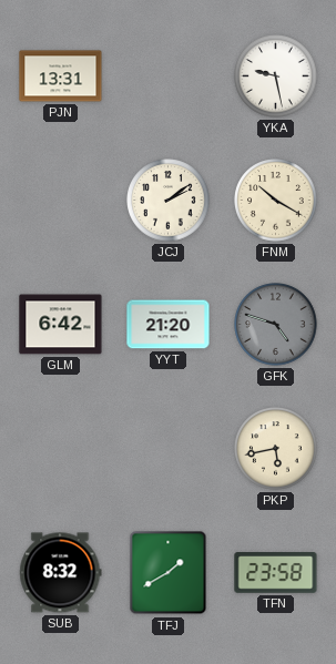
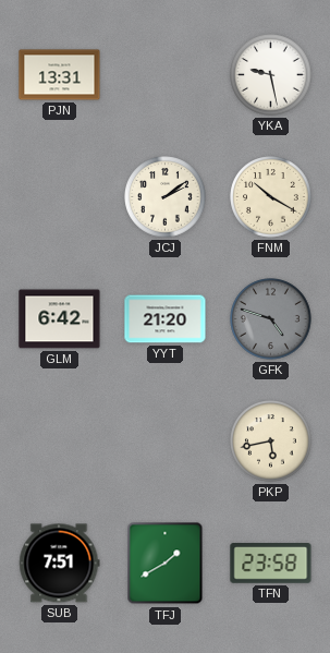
SUB: 8:32 -> 7:51
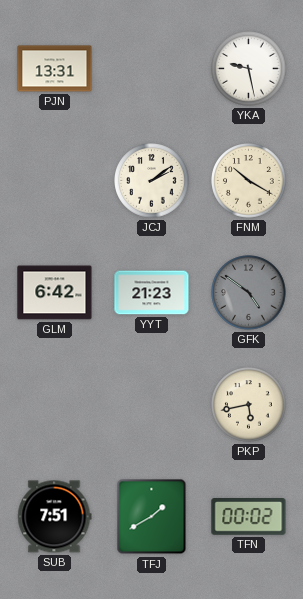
YYT: 21:20 -> 21:23
GFK: 4:48 -> 4:51
TFN: 23:58 -> 00:02
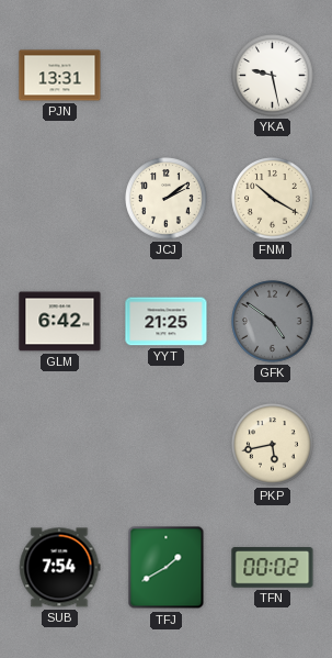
YYT: 21:23 -> 21:25
SUB: 7:51 -> 7:54
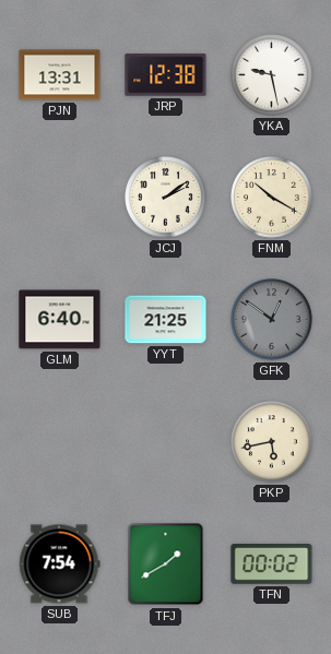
JRP: none -> 12:38
GLM: 6:42 -> 6:40
GFK: 4:51 -> 12:51
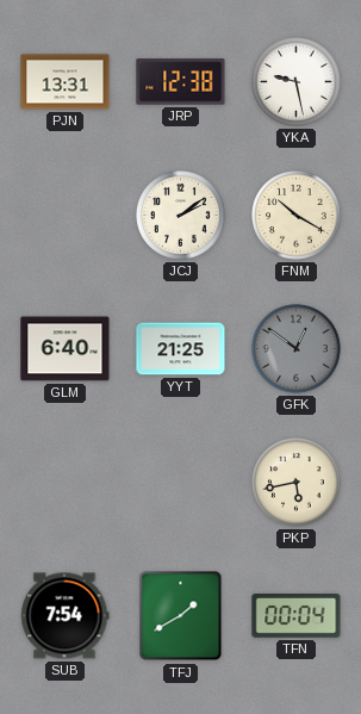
TFN: 00:02 -> 00:04
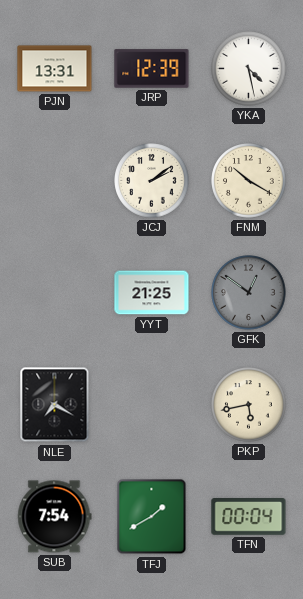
JRP: 12:38 -> 12:39
YKA: 9:28 -> 4:28
GLM: 6:40 -> none
NLE: none -> 7:20
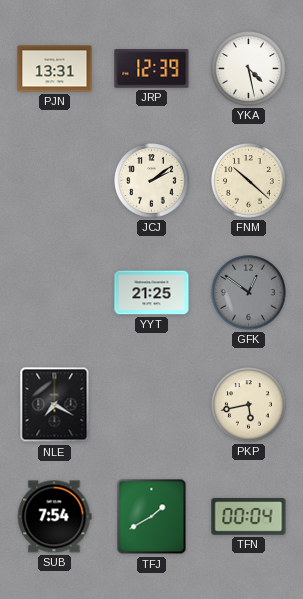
FNM: 10:20 -> 10:22
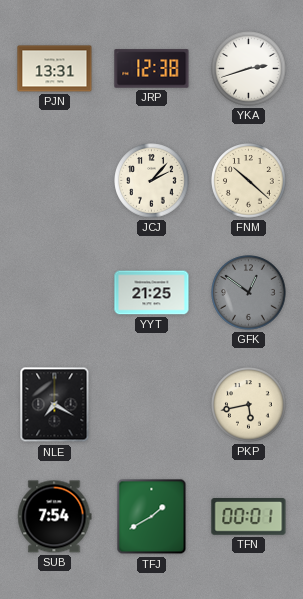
JRP: 12:39 -> 12:38
YKA: 4:28 -> 2:42
JCJ: 2:09 -> 2:07
TFN: 00:04 -> 00:01
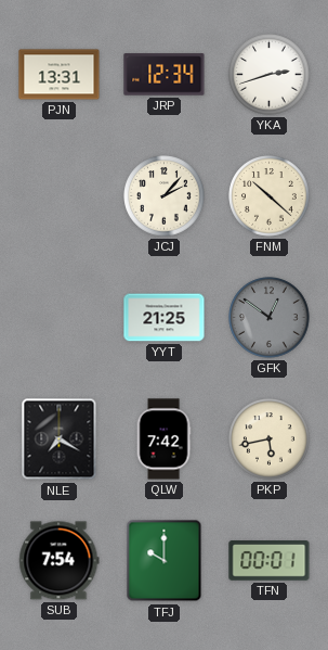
JRP: 12:38 -> 12:34
QLW: none -> 7:42
TFJ: 1:40 -> 10:00
